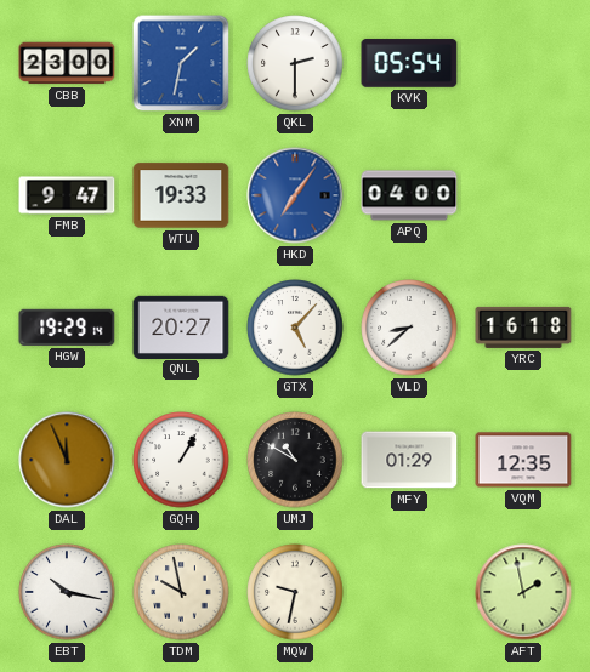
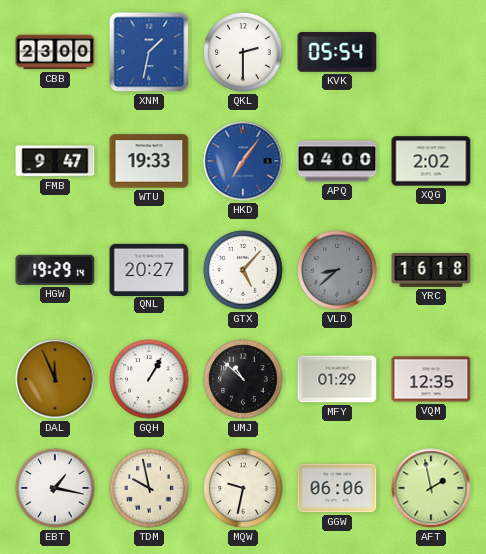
XQG: none -> 2:02
VLD dial: white -> grey
UMJ: 10:50 -> 10:52
EBT: 10:17 -> 1:17
GGW: none -> 06:06
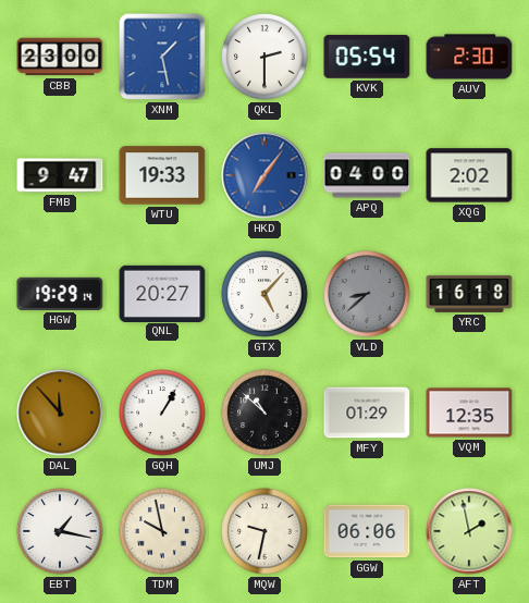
XNM: 1:32 -> 1:28
AUV: none -> 2:30
DAL: 11:56 -> 11:53
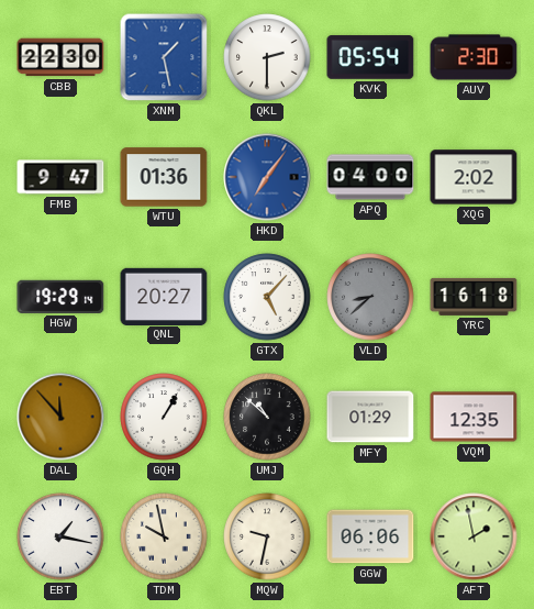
CBB: 23:00 -> 22:30
WTU: 19:33 -> 01:36
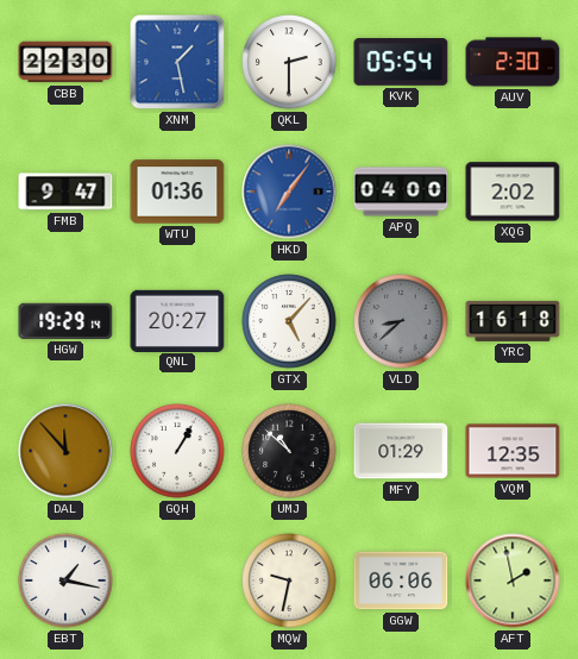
TDM: 9:58 -> none
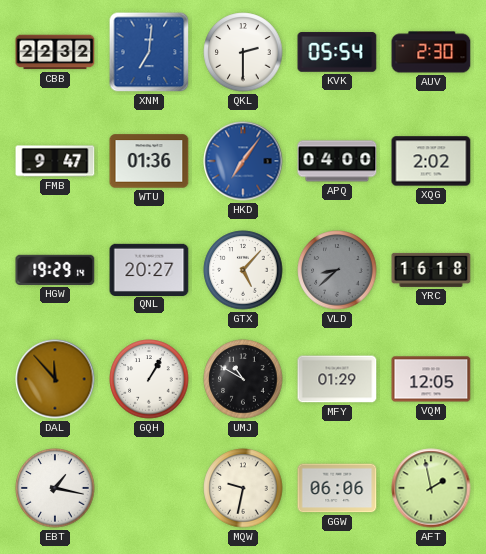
CBB: 22:30 -> 22:32
XNM: 1:28 -> 7:01
UMJ: 10:52 -> 10:50
VQM: 12:35 -> 12:05
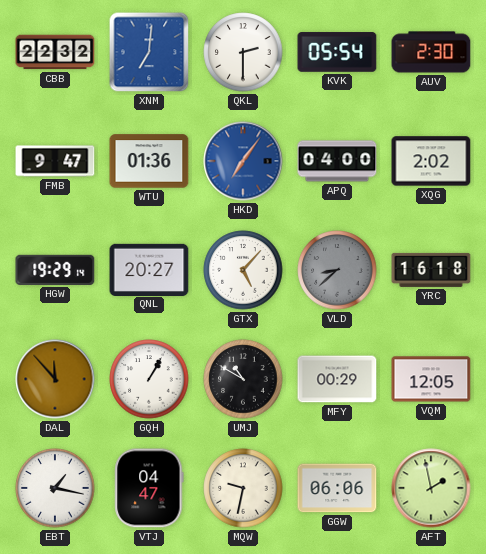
MFY: 01:29 -> 00:29
VTJ: none -> 04:47
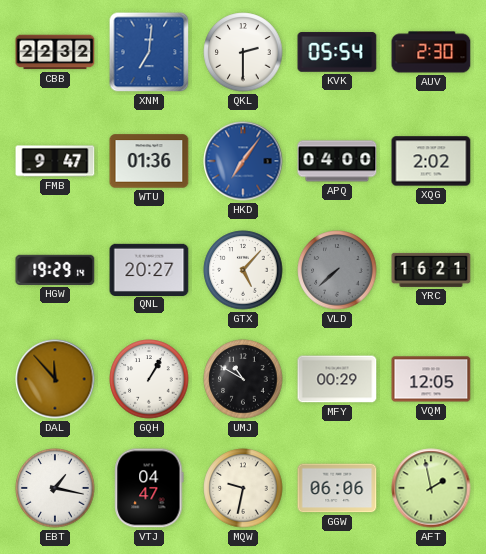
VLD: 8:38 -> 7:38
YRC: 16:18 -> 16:21
